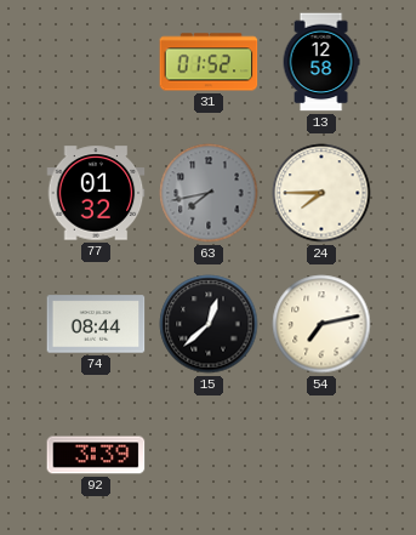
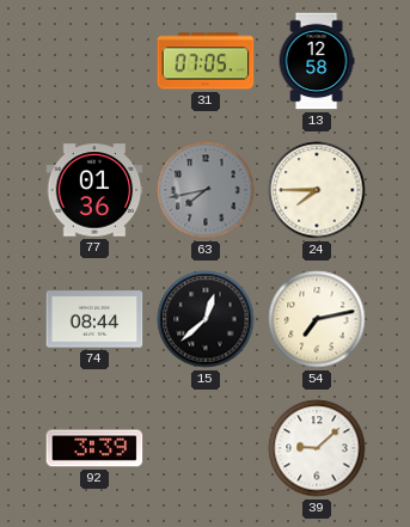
31: 01:52 -> 07:05
77: 01:32 -> 01:36
39: none -> 9:08
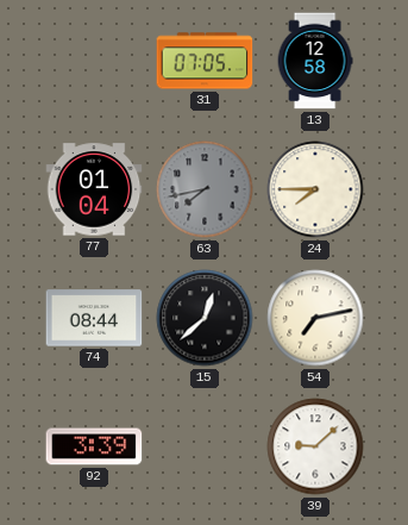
77: 01:36 -> 01:04
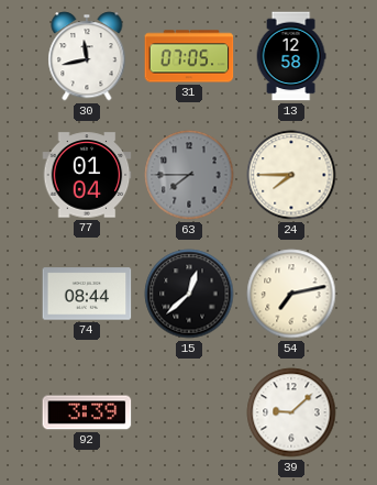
30: none -> 11:43
63: 7:43 -> 7:45
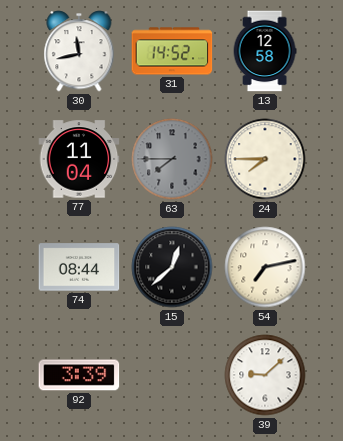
31: 07:05 -> 14:52
77: 01:04 -> 11:04
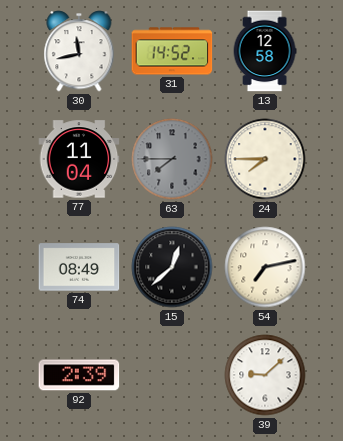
74: 08:44 -> 08:49
92: 3:39 -> 2:39
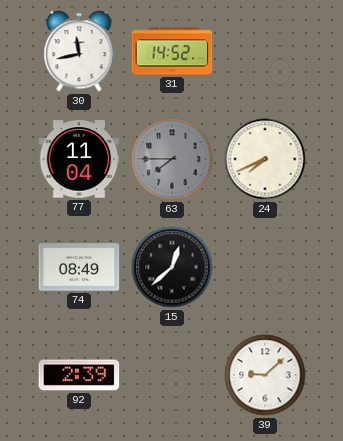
13: 12:58 -> none
24: 7:45 -> 7:41
54: 7:13 -> none
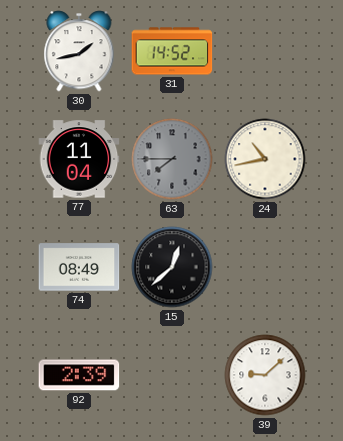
30: 11:43 -> 1:43
24: 7:41 -> 10:43
